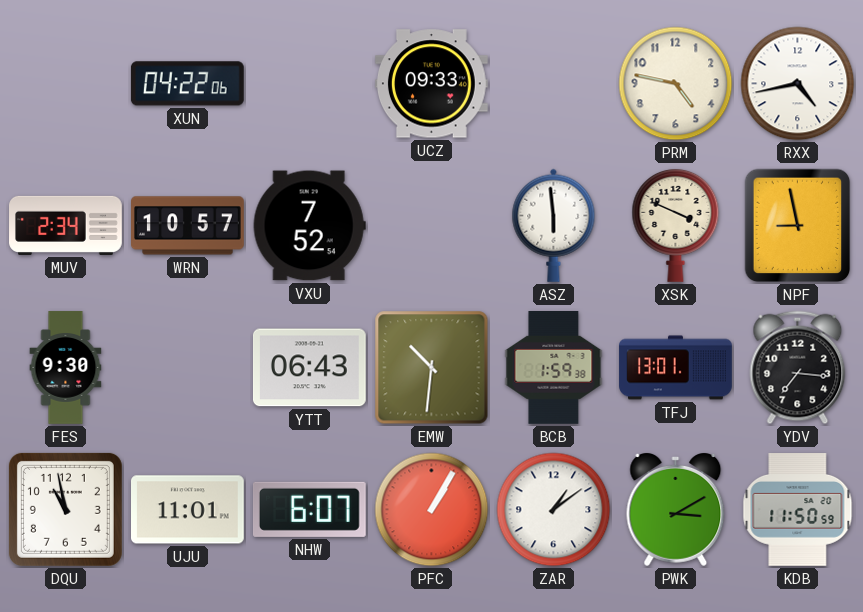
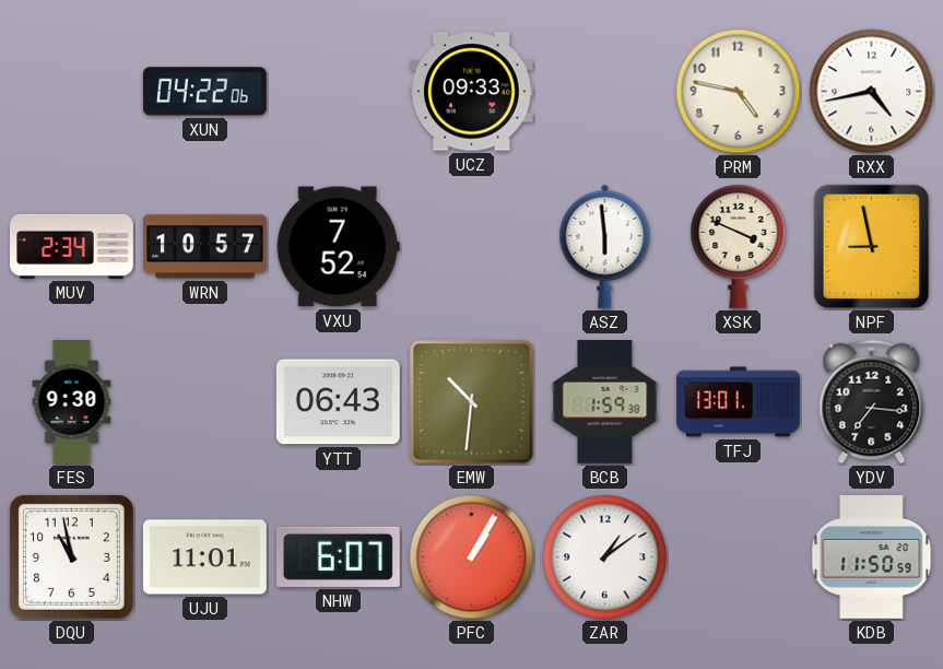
PWK: 3:10 -> none
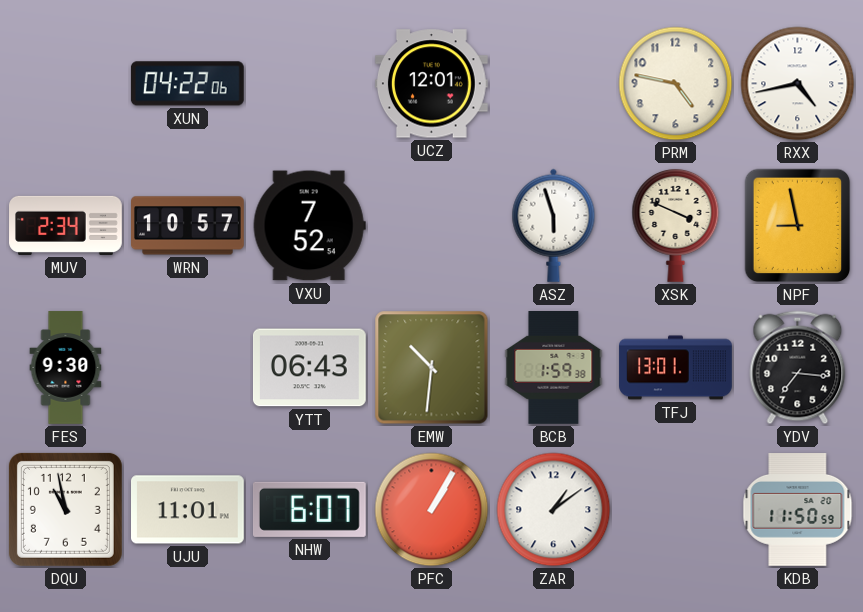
UCZ: 09:33 -> 12:01
ASZ: 5:59 -> 5:57
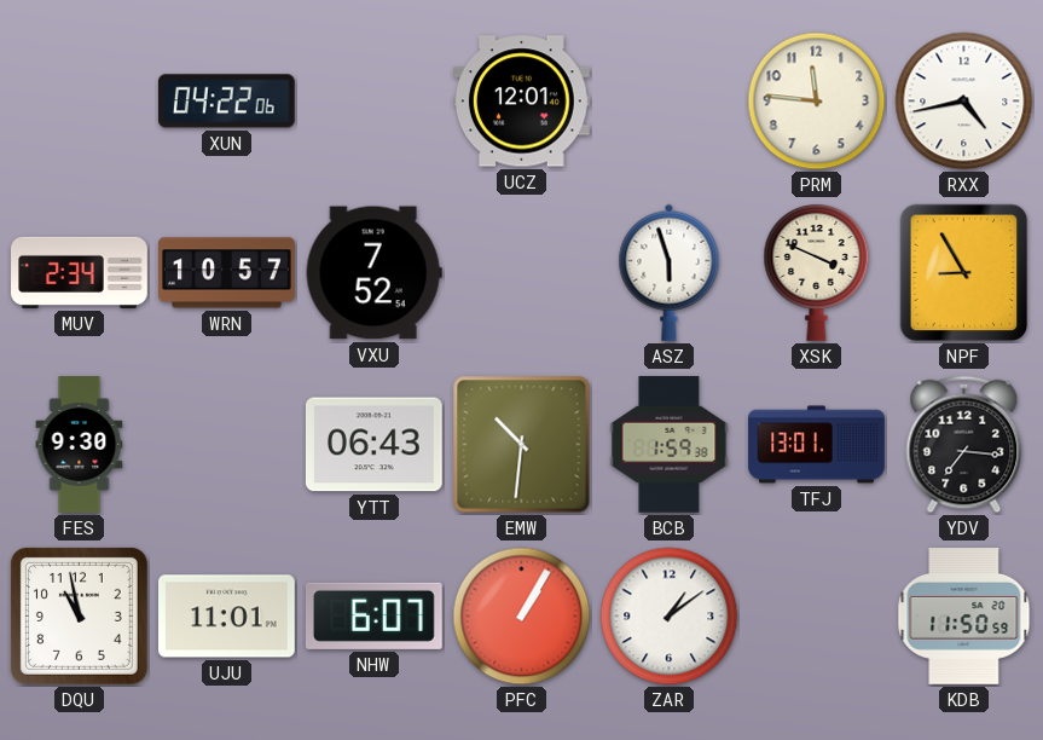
PRM: 4:47 -> 11:46
NPF: 8:58 -> 8:55
